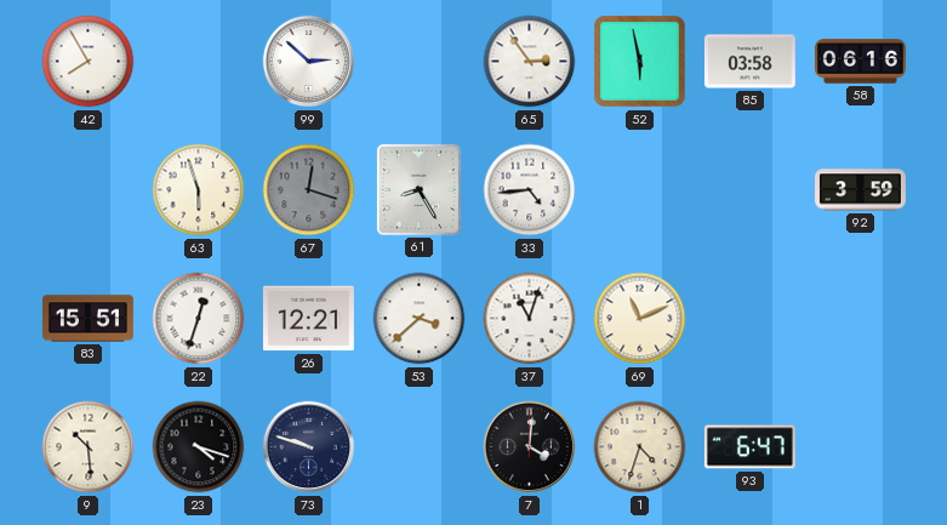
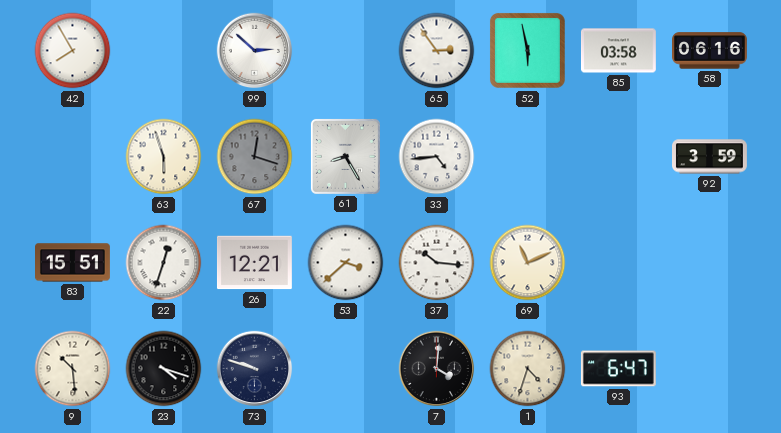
37: 11:03 -> 10:16
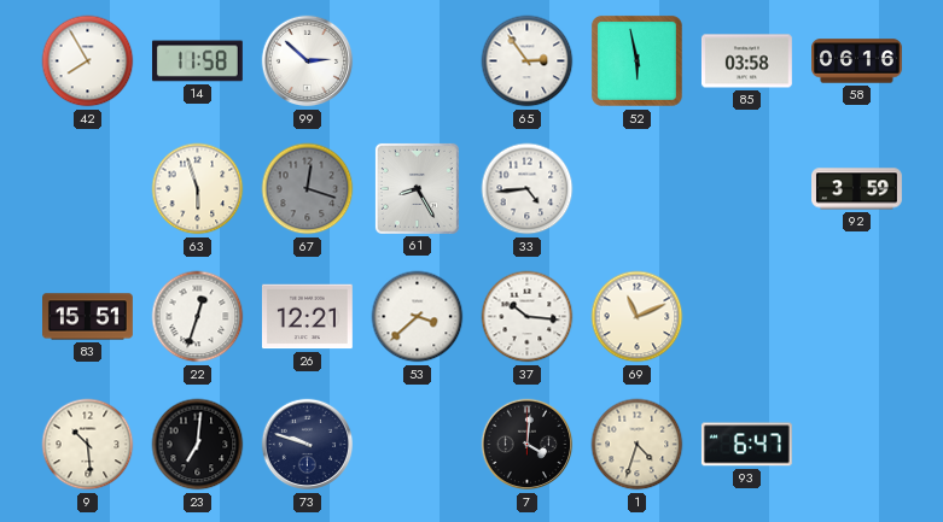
14: none -> 11:58
23: 4:18 -> 7:01
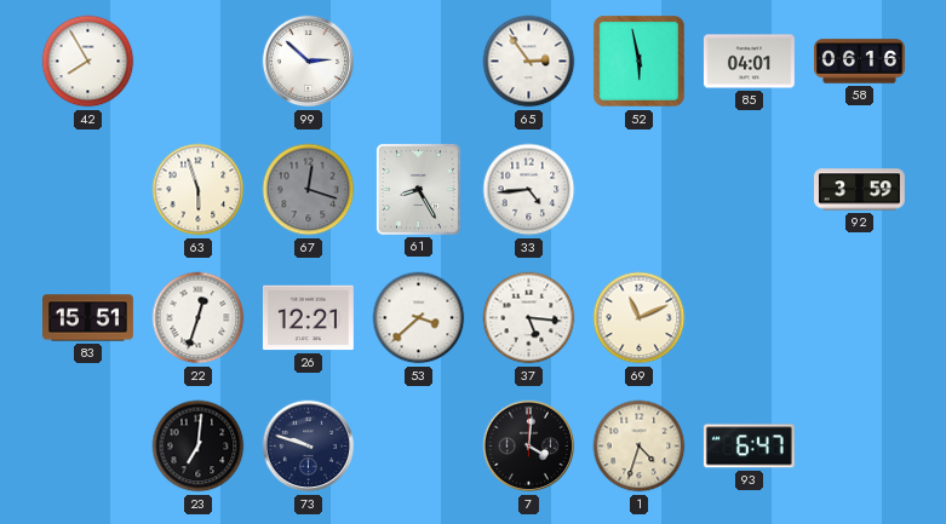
14: 11:58 -> none
85: 03:58 -> 04:01
37: 10:16 -> 5:16
9: 10:29 -> none
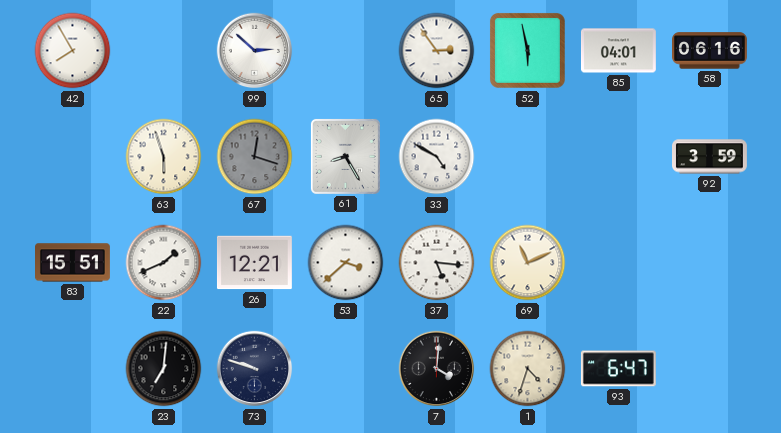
33: 4:44 -> 4:50
22: 12:33 -> 1:41
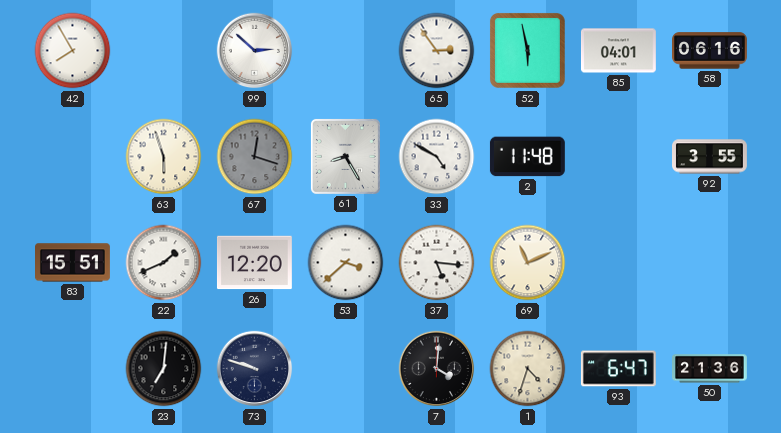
2: none -> 11:48
92: 3:59 -> 3:55
26: 12:21 -> 12:20
50: none -> 21:36
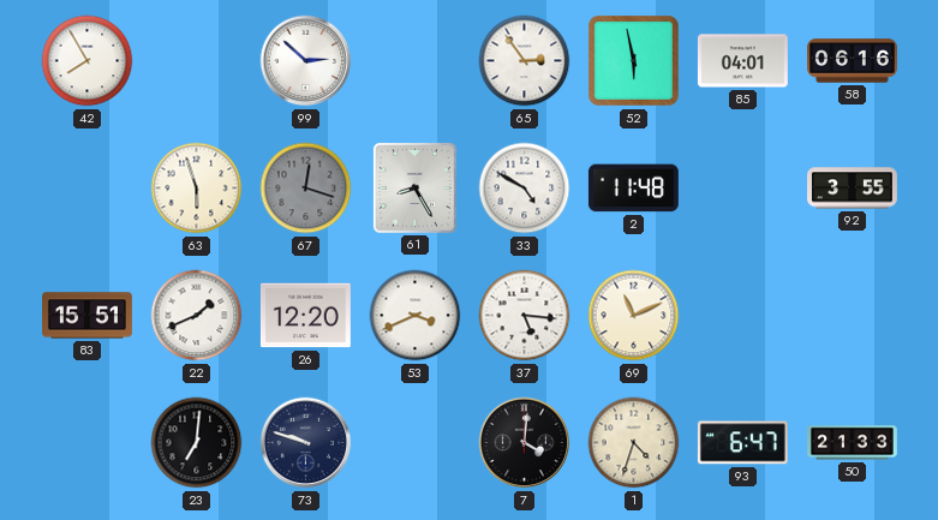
53: 3:38 -> 3:41
50: 21:36 -> 21:33
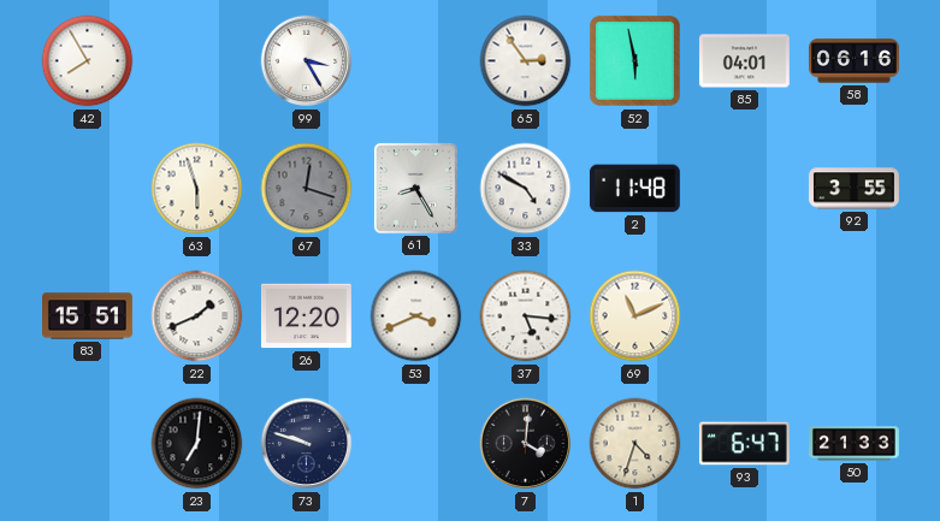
99: 2:52 -> 3:25
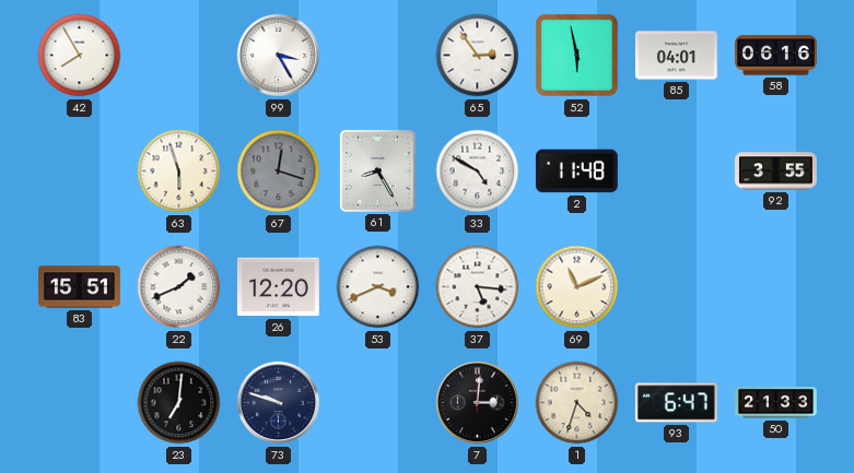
7: 4:01 -> 3:01
